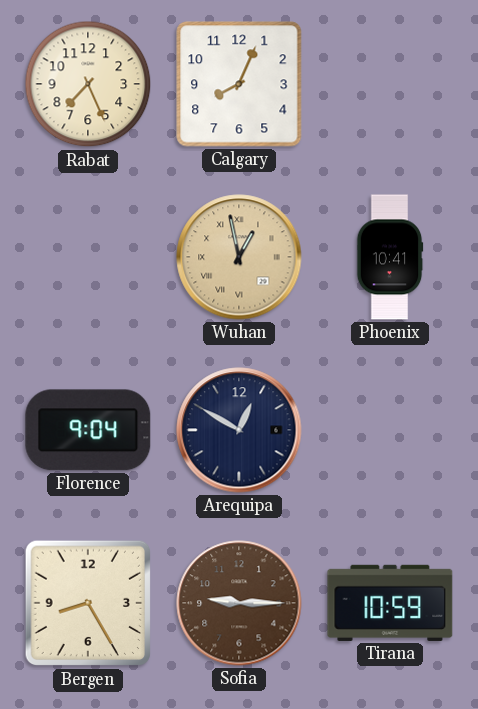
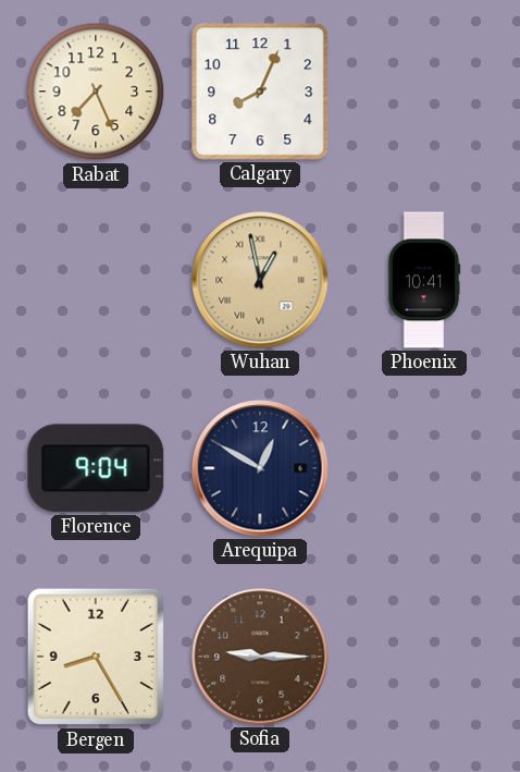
Tirana: 10:59 -> none
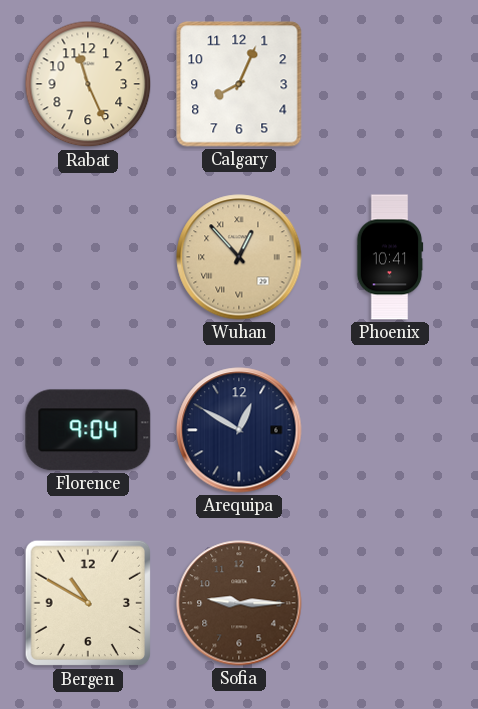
Rabat: 7:26 -> 11:26
Wuhan: 12:58 -> 12:53
Bergen: 8:25 -> 10:50
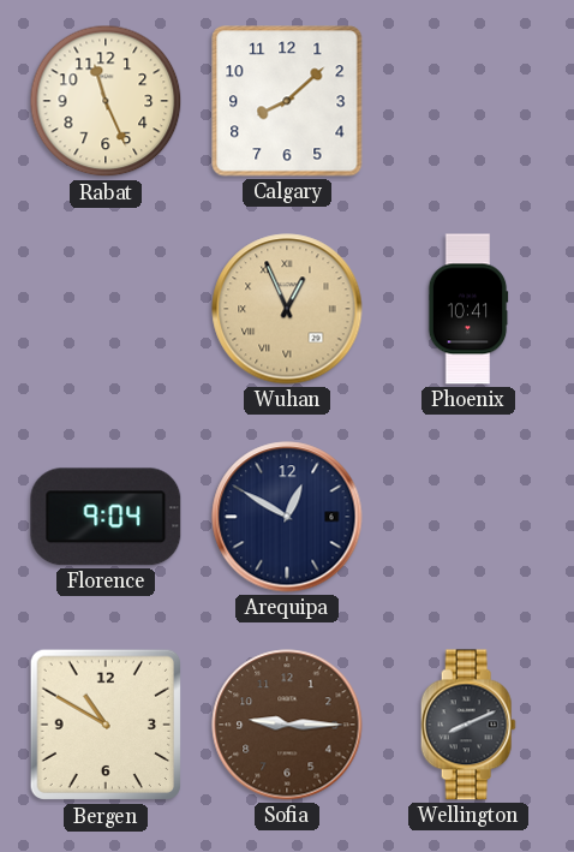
Calgary: 8:04 -> 8:08
Wuhan: 12:53 -> 12:56
Wellington: none -> 8:11
